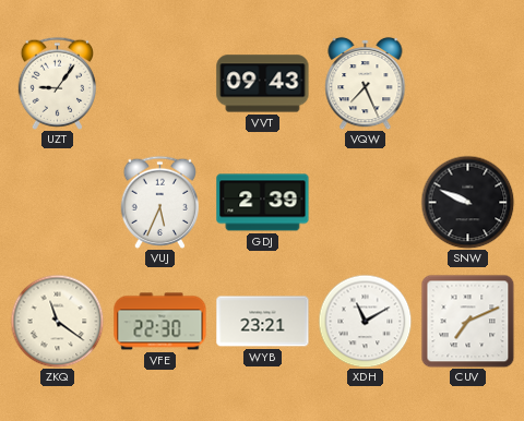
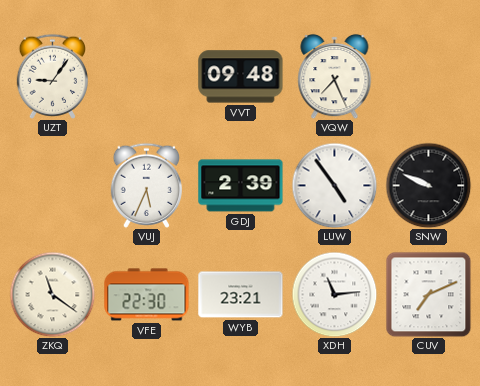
VVT: 09:43 -> 09:48
LUW: none -> 4:54
XDH: 11:10 -> 11:14
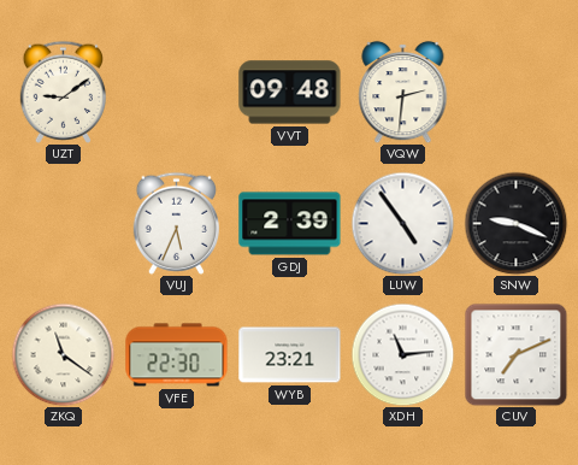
UZT: 9:06 -> 9:09
VQW: 7:26 -> 2:31
SNW: 9:49 -> 9:19
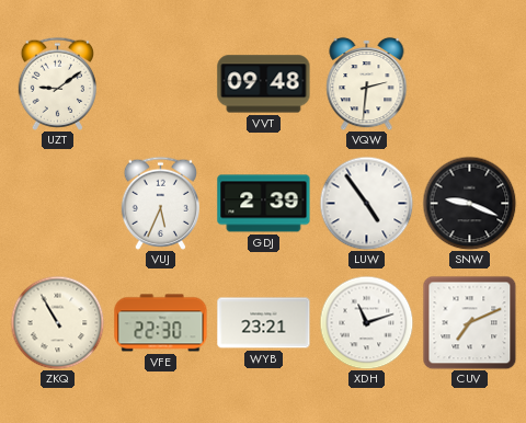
ZKQ: 11:21 -> 10:55
XDH: 11:14 -> 11:12
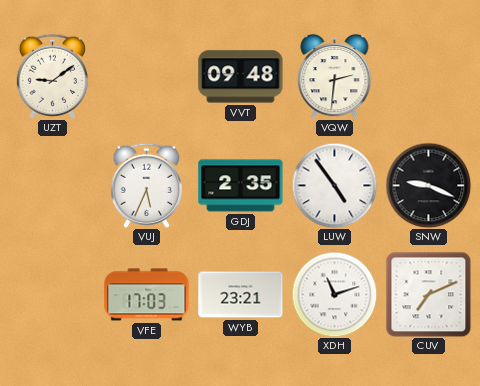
GDJ: 2:39 -> 2:35
ZKQ: 10:55 -> none
VFE: 22:30 -> 17:03
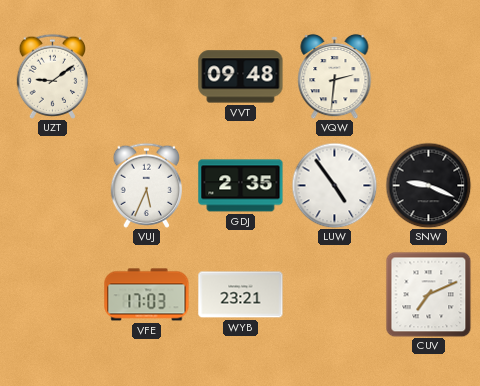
XDH: 11:12 -> none
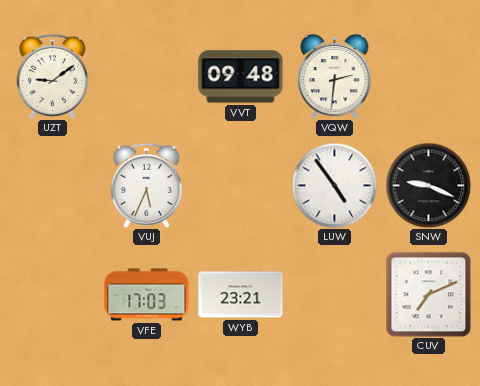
GDJ: 2:35 -> none
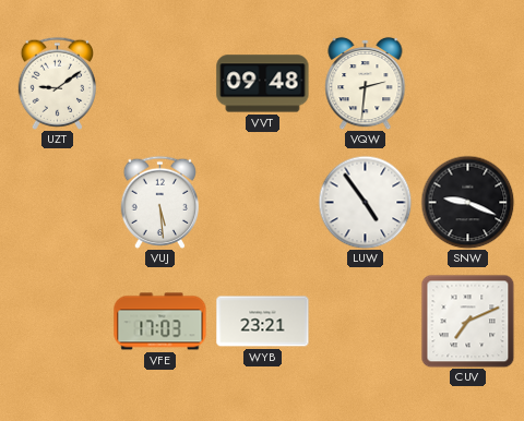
VUJ: 5:34 -> 5:29
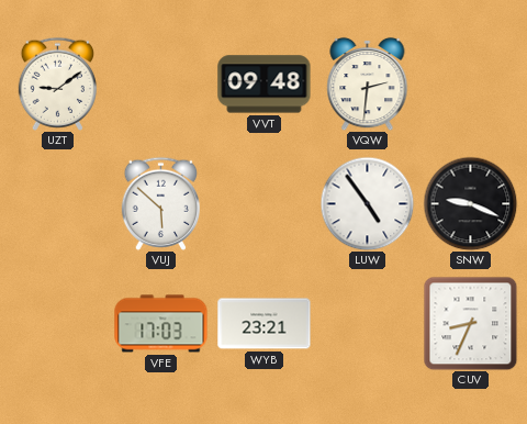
VUJ: 5:29 -> 5:52
CUV: 7:11 -> 8:34
